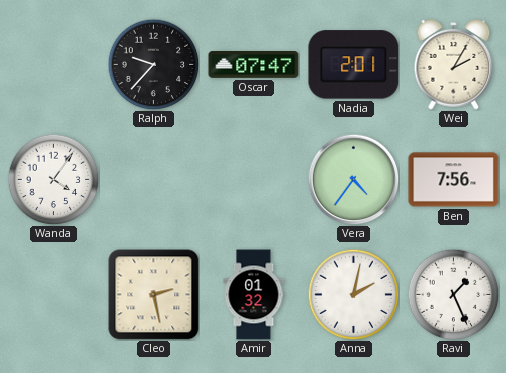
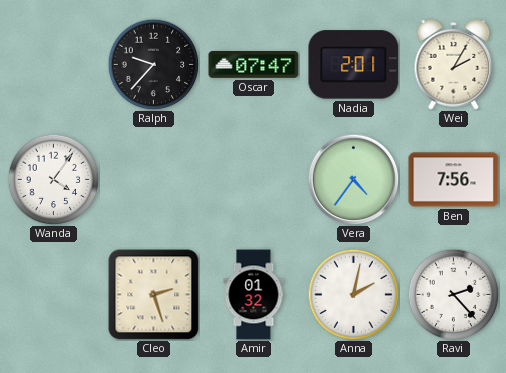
Cleo: 2:28 -> 2:27
Ravi: 1:26 -> 2:23
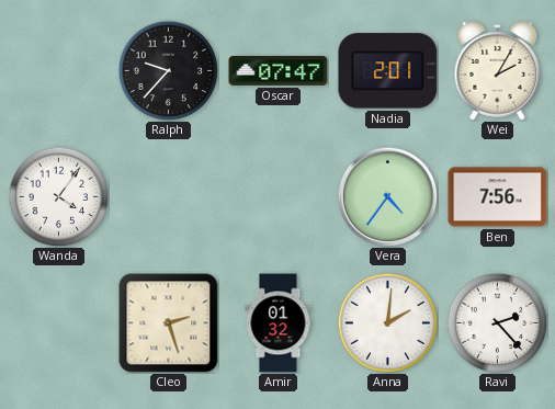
Anna: 2:02 -> 2:01
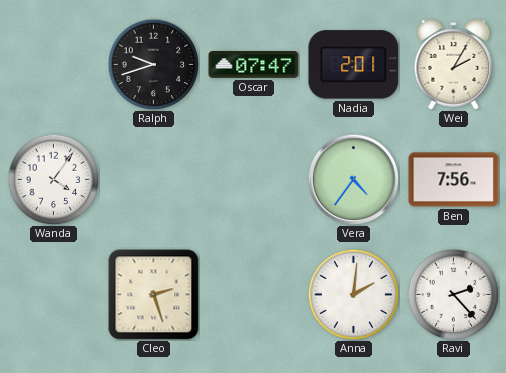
Ralph: 9:37 -> 9:42
Amir: 01:32 -> none
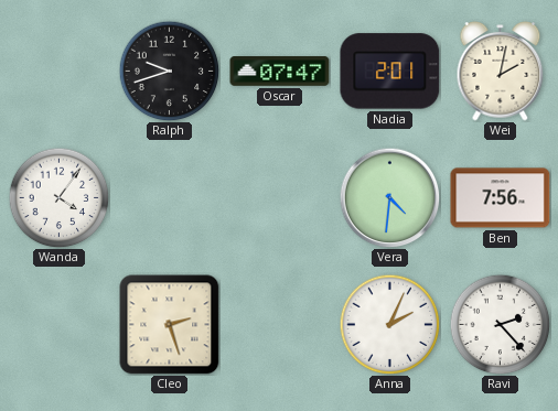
Wei: 2:05 -> 2:02
Vera: 4:36 -> 4:31
Anna: 2:01 -> 2:04
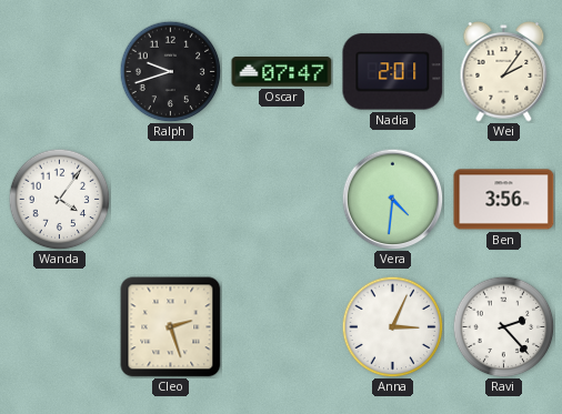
Wei: 2:02 -> 2:06
Ben: 7:56 -> 3:56
Anna: 2:04 -> 3:04
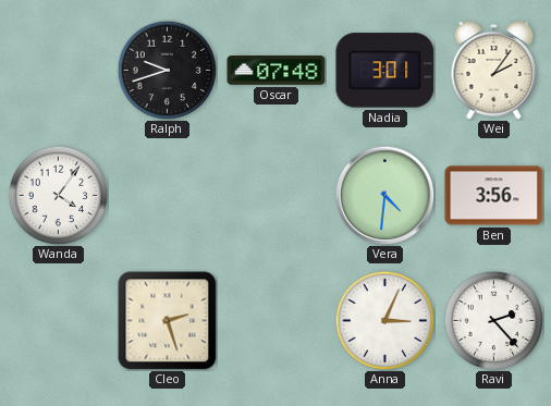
Oscar: 07:47 -> 07:48
Nadia: 2:01 -> 3:01
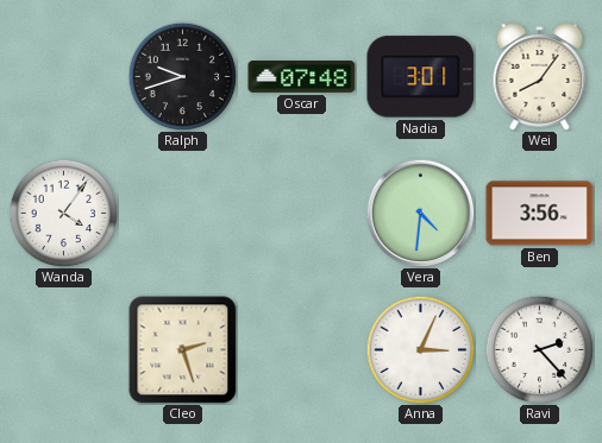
Wei: 2:06 -> 8:06
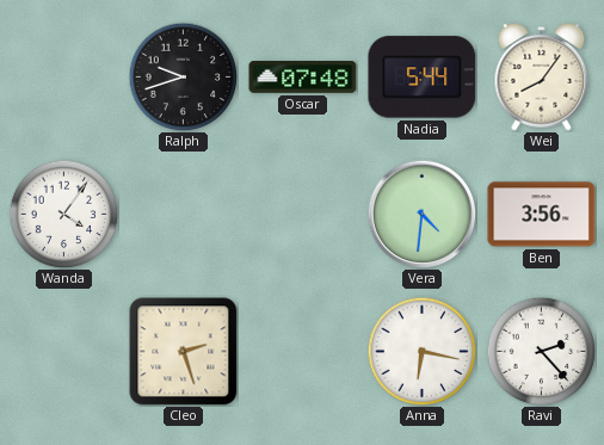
Nadia: 3:01 -> 5:44
Anna: 3:04 -> 6:17
